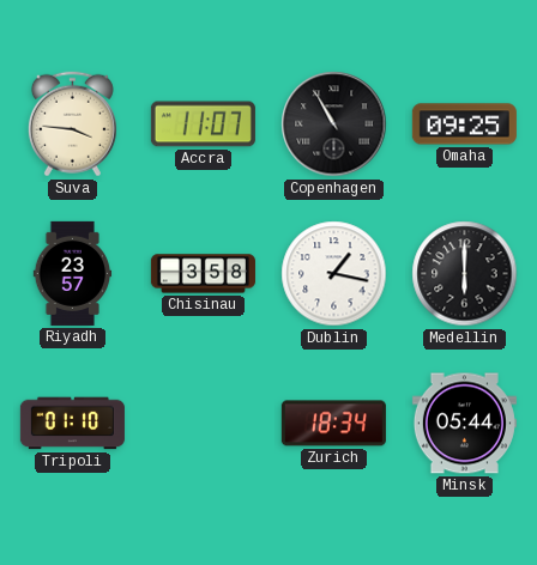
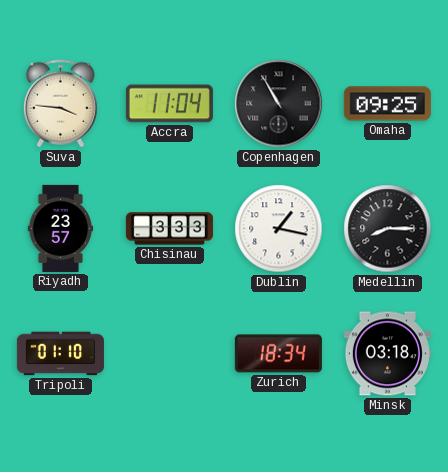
Accra: 11:07 -> 11:04
Chisinau: 3:58 -> 3:33
Medellin: 6:00 -> 8:15
Minsk: 05:44 -> 03:18
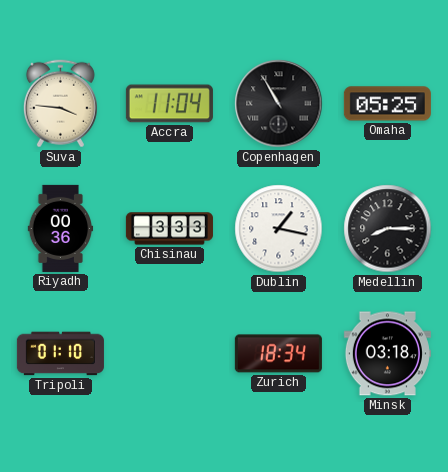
Omaha: 09:25 -> 05:25
Riyadh: 23:57 -> 00:36
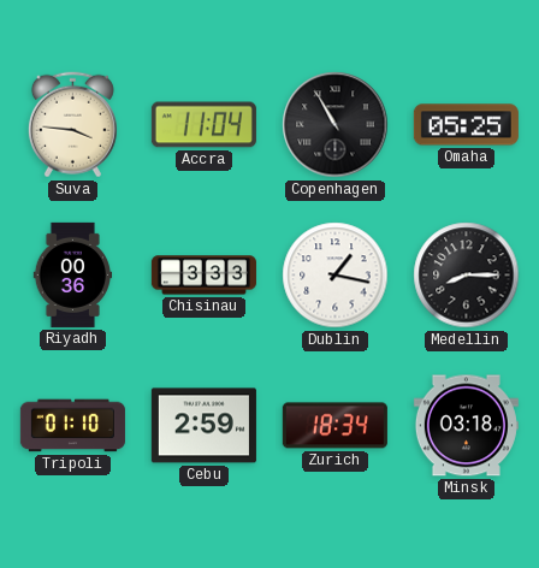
Cebu: none -> 2:59
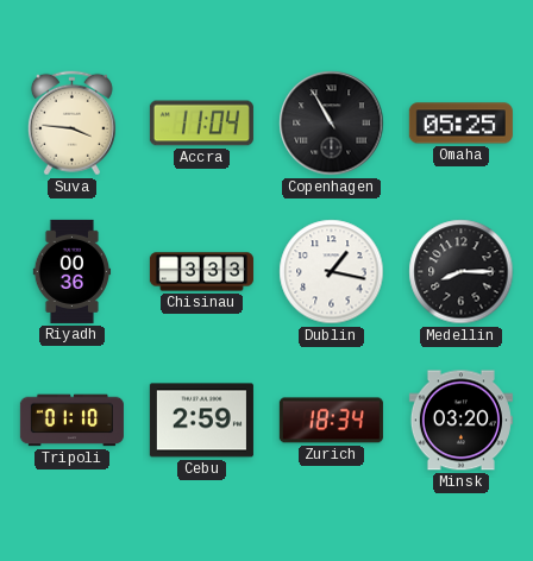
Minsk: 03:18 -> 03:20
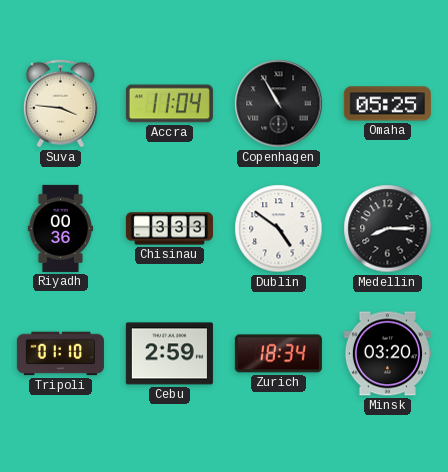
Dublin: 1:17 -> 4:51
